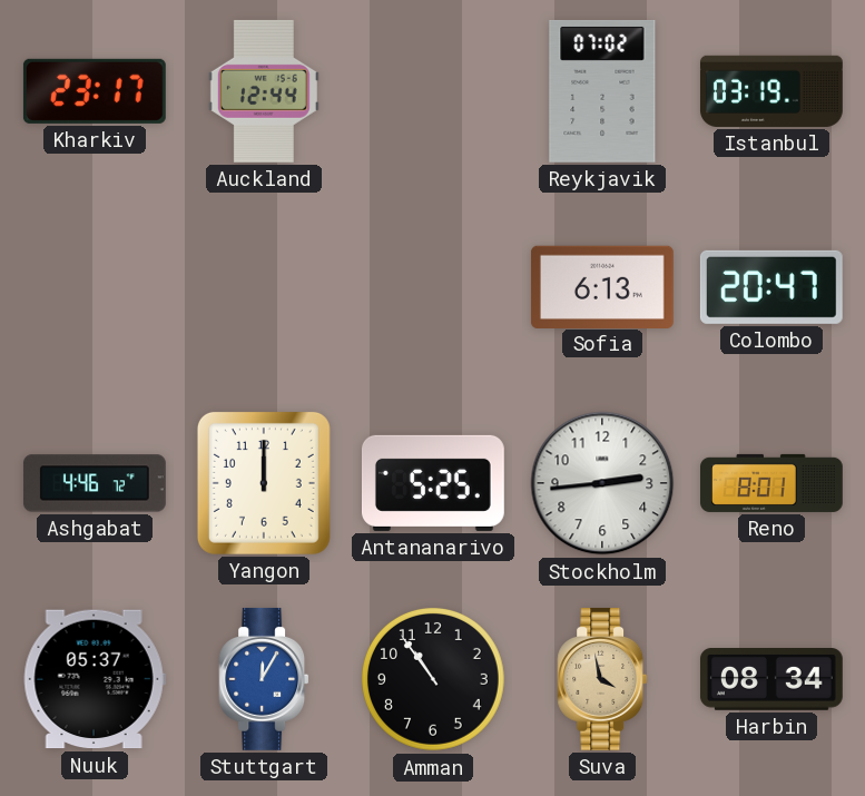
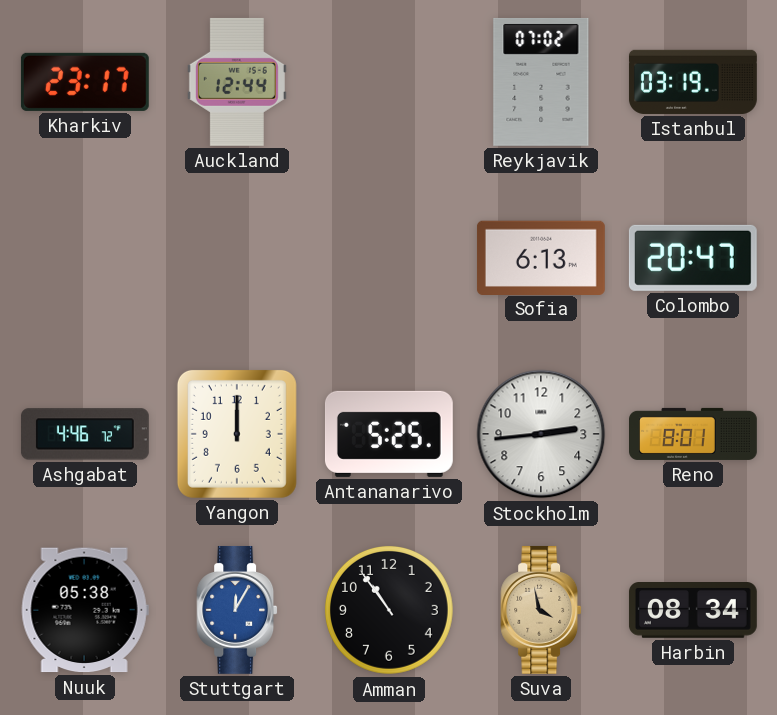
Nuuk: 05:37 -> 05:38
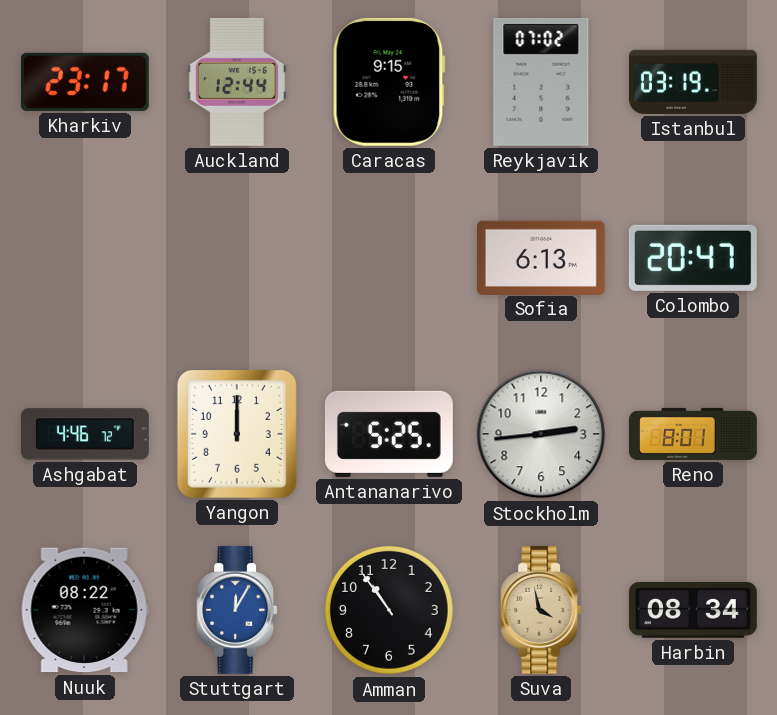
Caracas: none -> 9:15
Nuuk: 05:38 -> 08:22
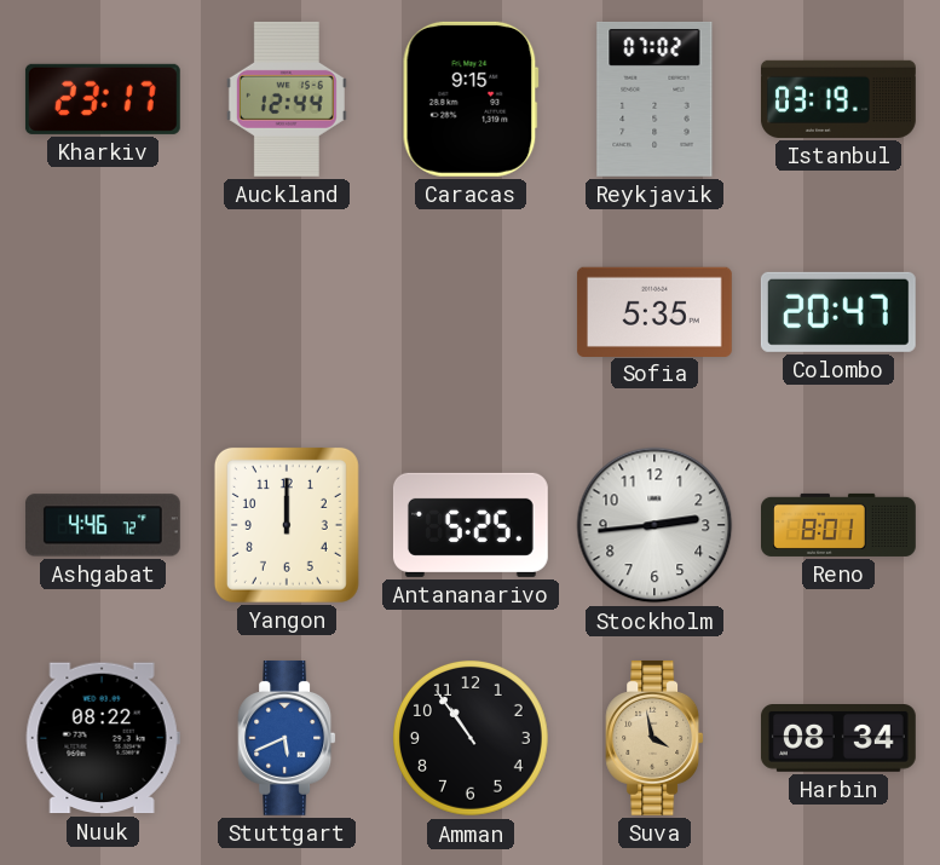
Sofia: 6:13 -> 5:35
Stuttgart: 12:05 -> 5:41
